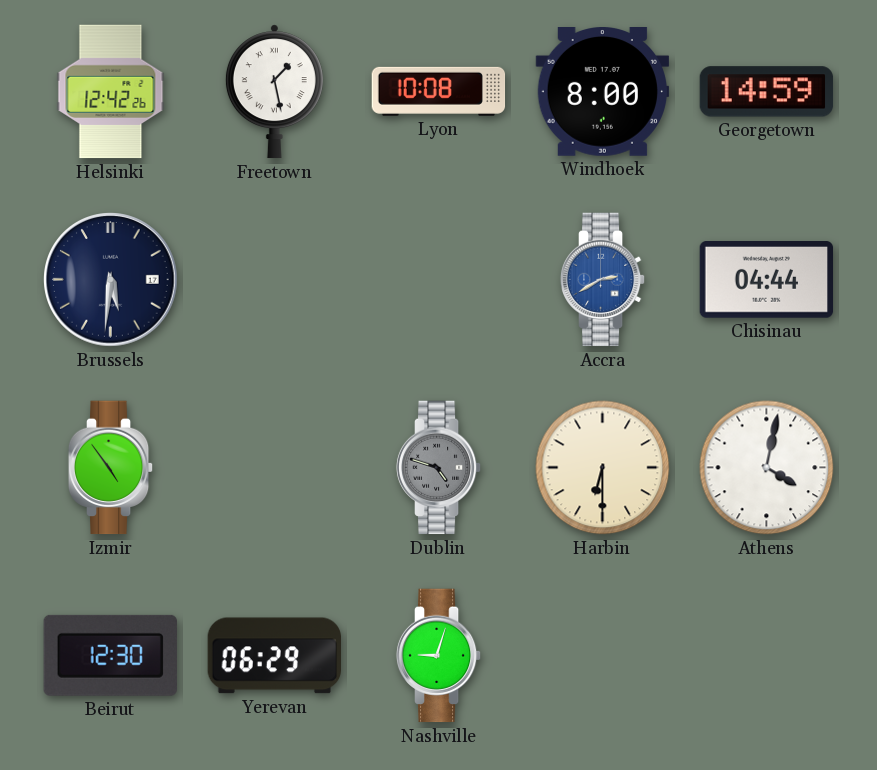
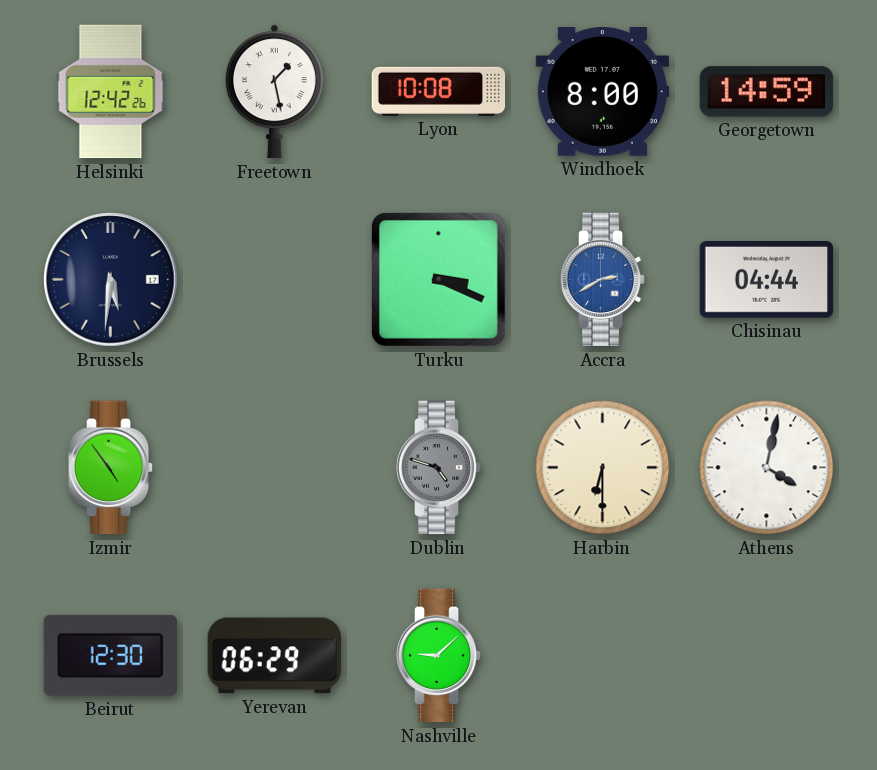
Turku: none -> 3:19
Nashville: 9:03 -> 9:08
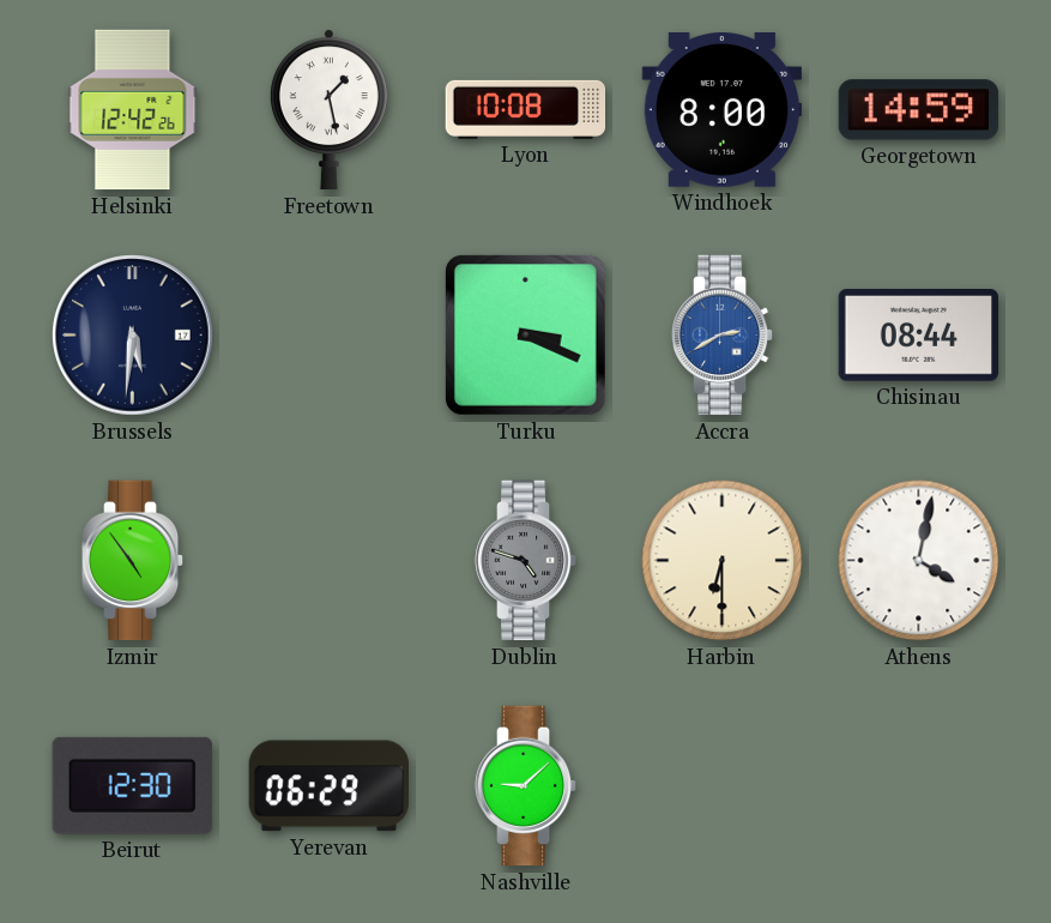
Chisinau: 04:44 -> 08:44
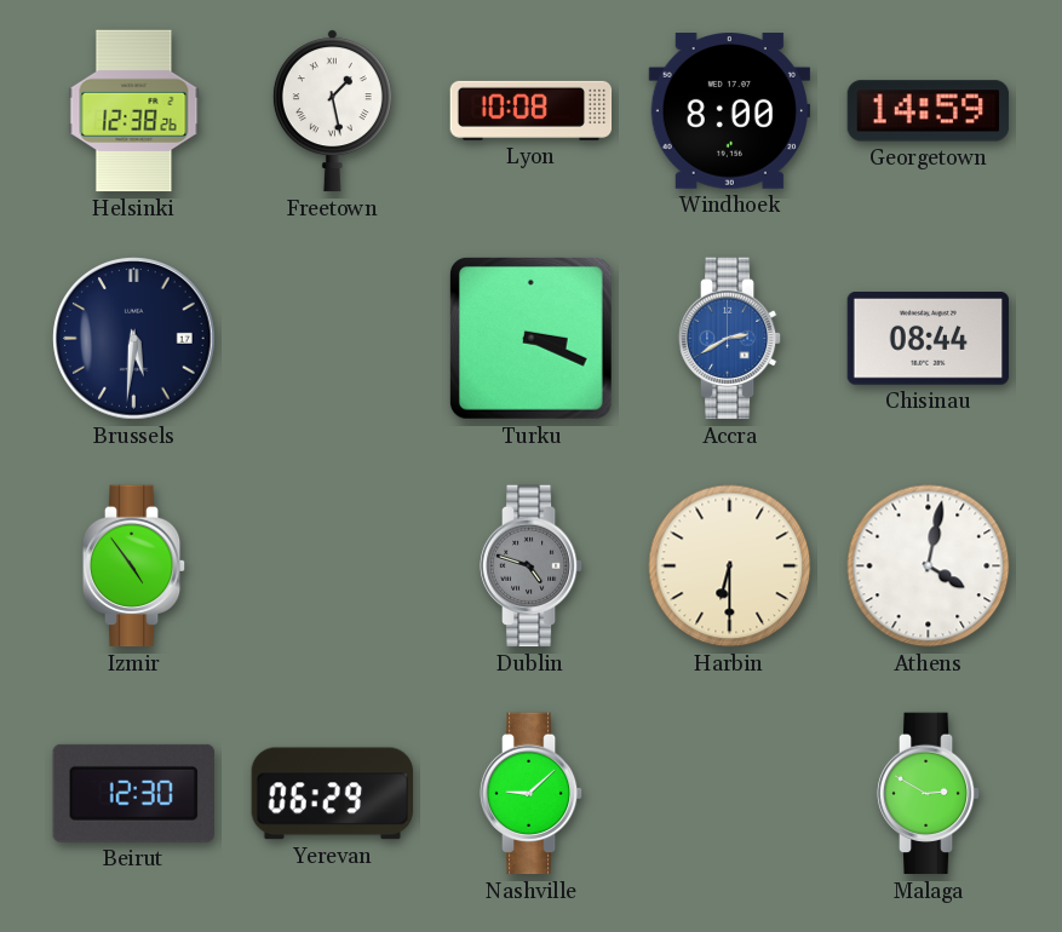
Helsinki: 12:42 -> 12:38
Malaga: none -> 2:50
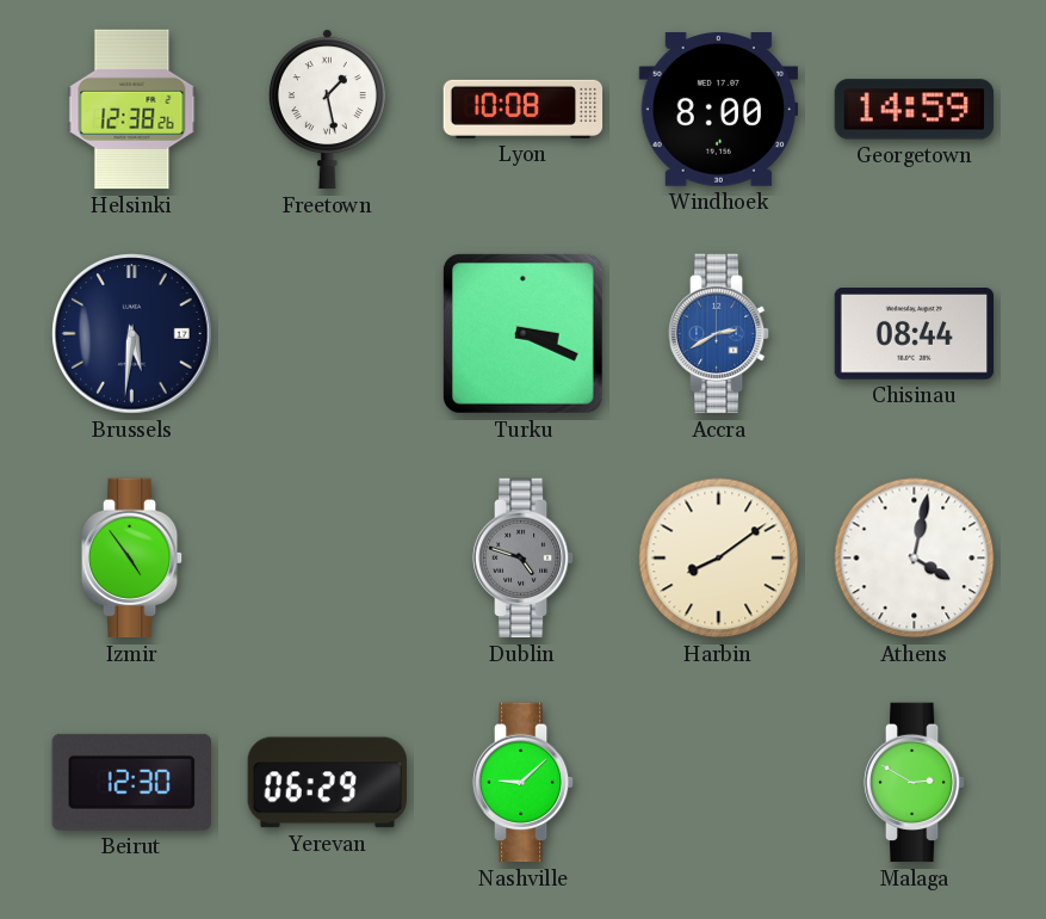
Harbin: 6:30 -> 8:09
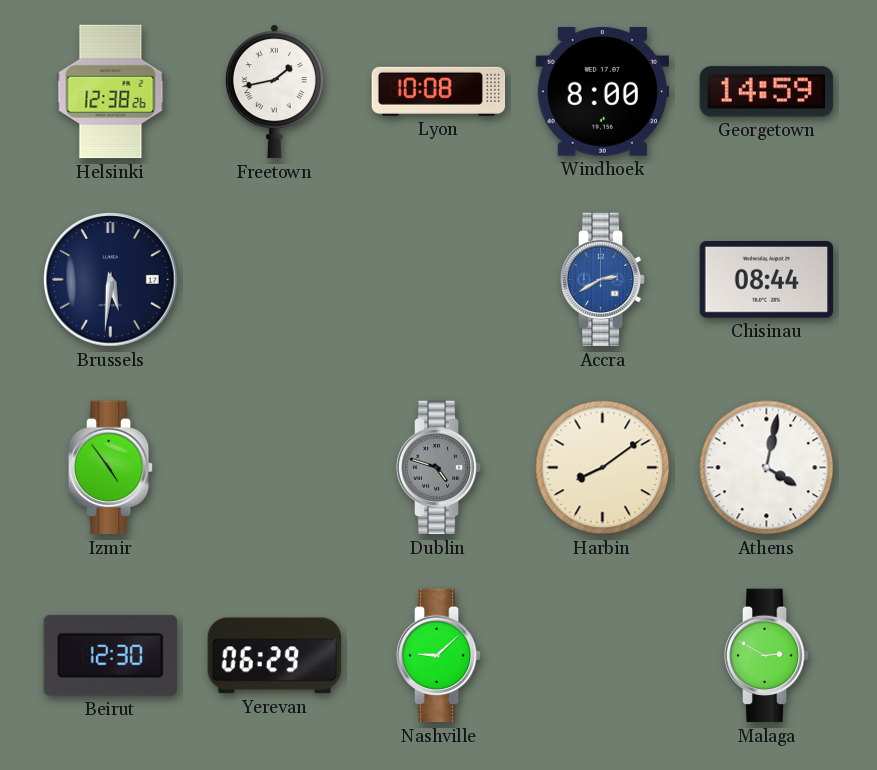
Freetown: 1:28 -> 1:43
Turku: 3:19 -> none
